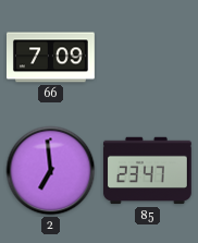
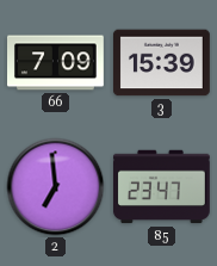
3: none -> 15:39
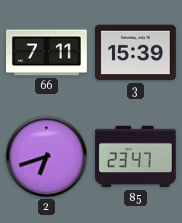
66: 7:09 -> 7:11
2: 6:59 -> 6:42
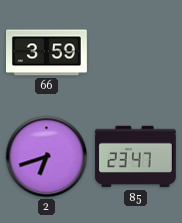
66: 7:11 -> 3:59
3: 15:39 -> none
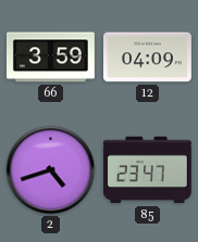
12: none -> 04:09
2: 6:42 -> 4:42
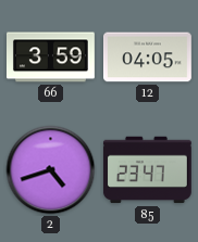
12: 04:09 -> 04:05
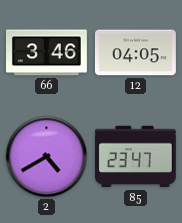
66: 3:59 -> 3:46
2: 4:42 -> 4:40
